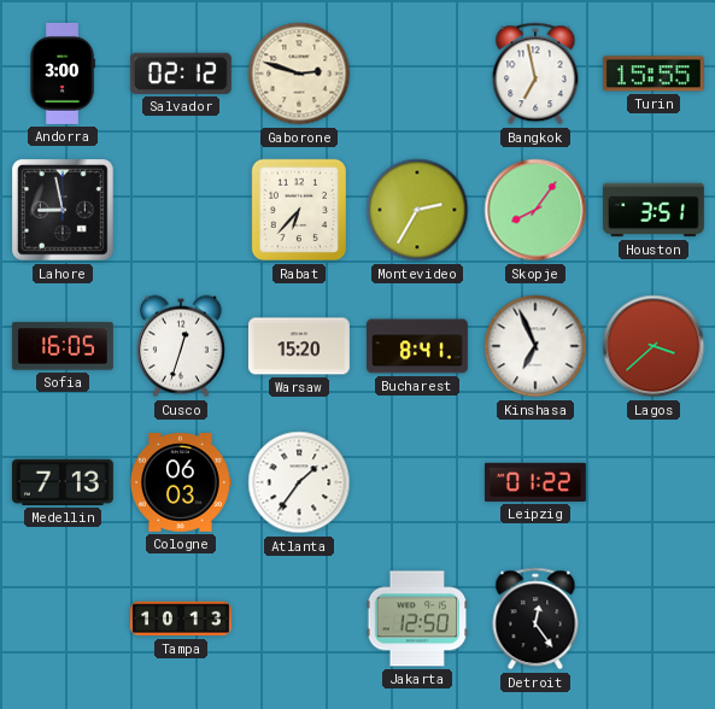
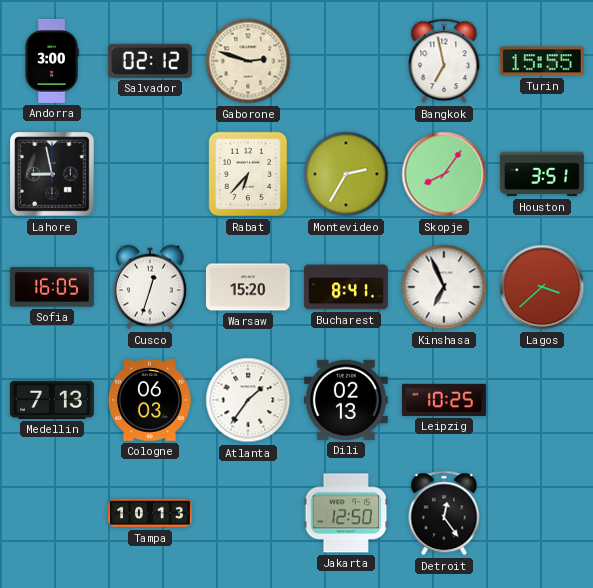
Dili: none -> 02:13
Leipzig: 01:22 -> 10:25
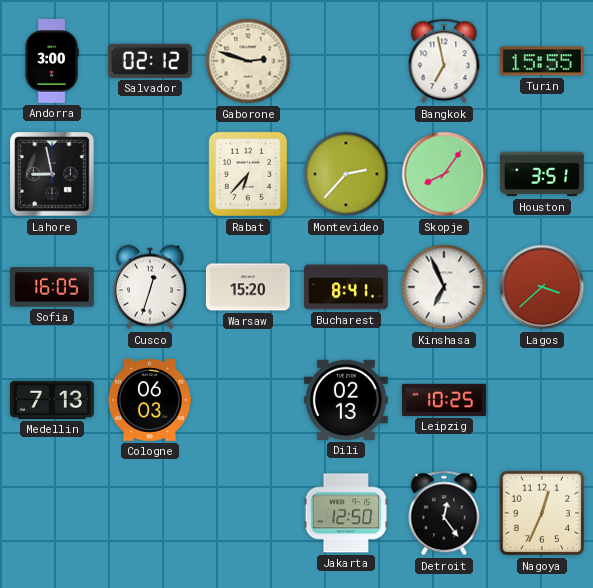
Montevideo: 2:35 -> 2:37
Atlanta: 1:36 -> none
Tampa: 10:13 -> none
Nagoya: none -> 12:34
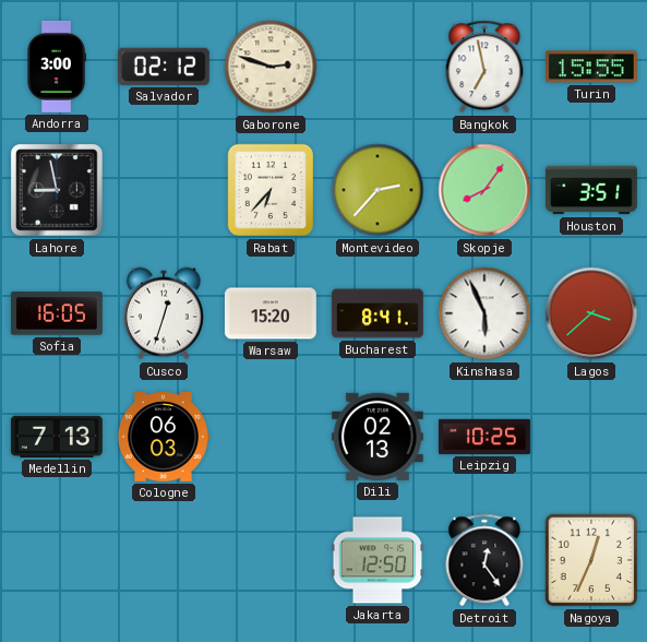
Kinshasa: 6:56 -> 5:56
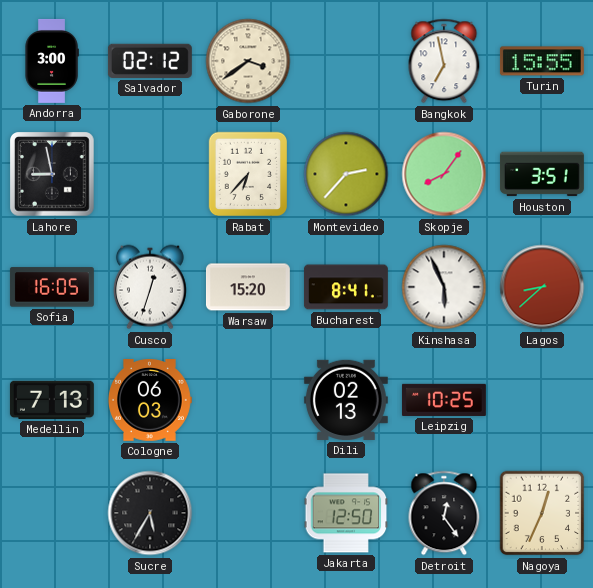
Gaborone: 2:48 -> 3:39
Lagos: 3:38 -> 8:38
Sucre: none -> 5:35
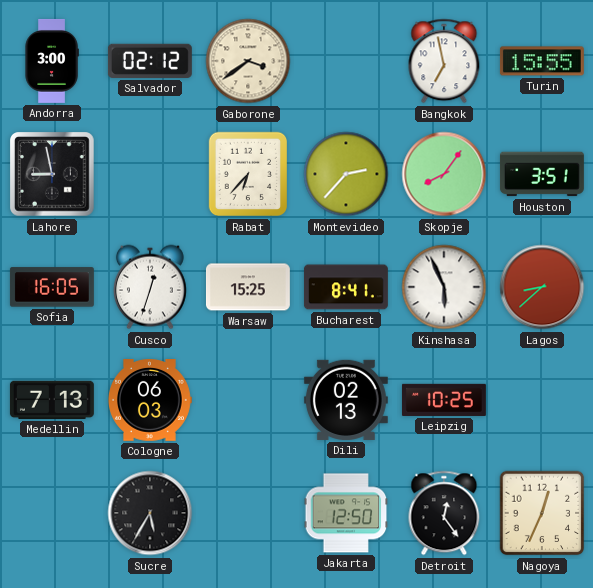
Warsaw: 15:20 -> 15:25
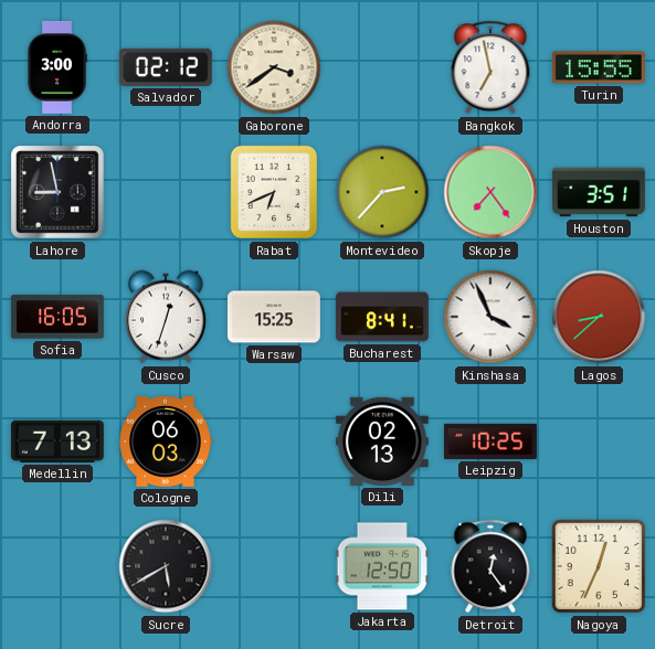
Rabat: 6:37 -> 6:41
Skopje: 8:06 -> 7:24
Kinshasa: 5:56 -> 3:56
Sucre: 5:35 -> 5:40
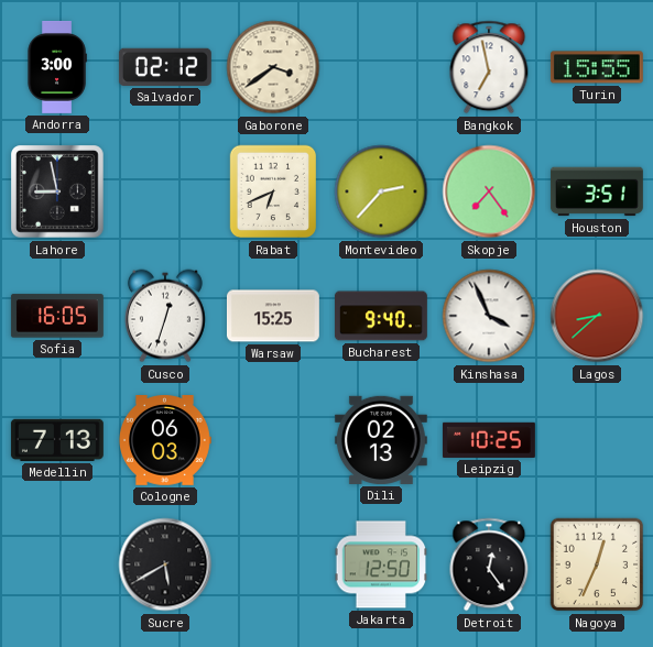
Bucharest: 8:41 -> 9:40
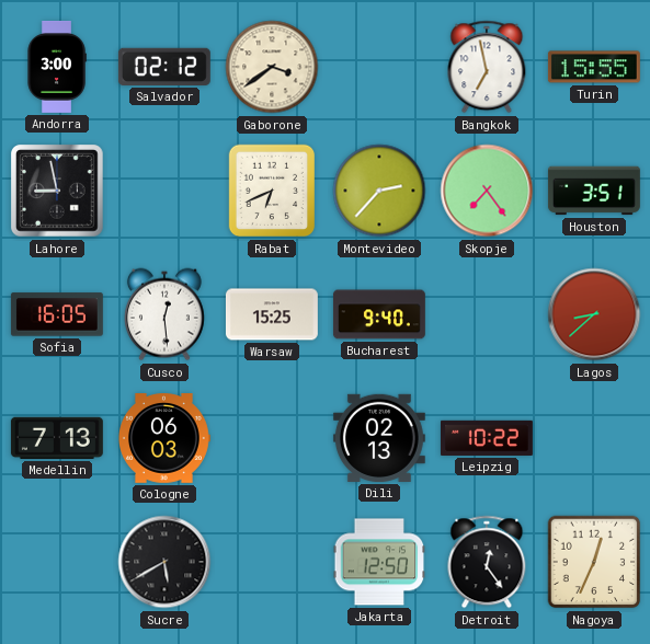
Cusco: 12:33 -> 12:29
Kinshasa: 3:56 -> none
Leipzig: 10:25 -> 10:22
